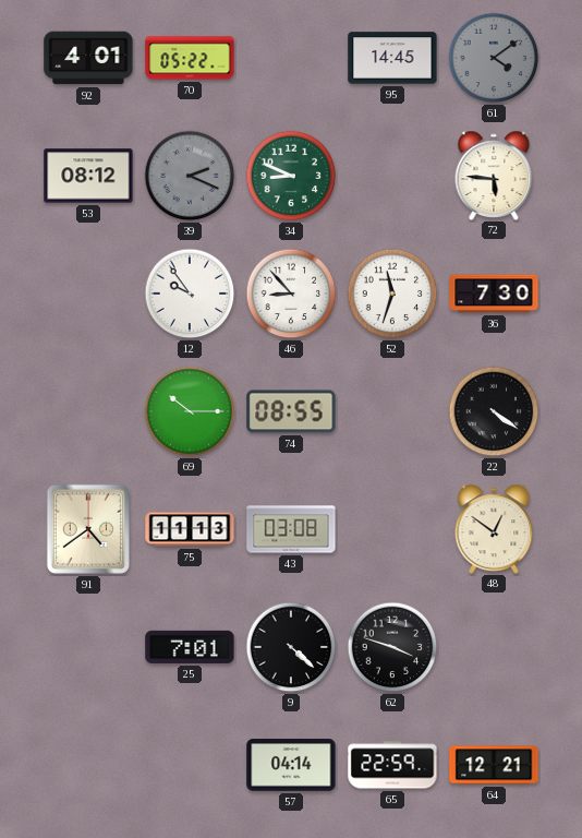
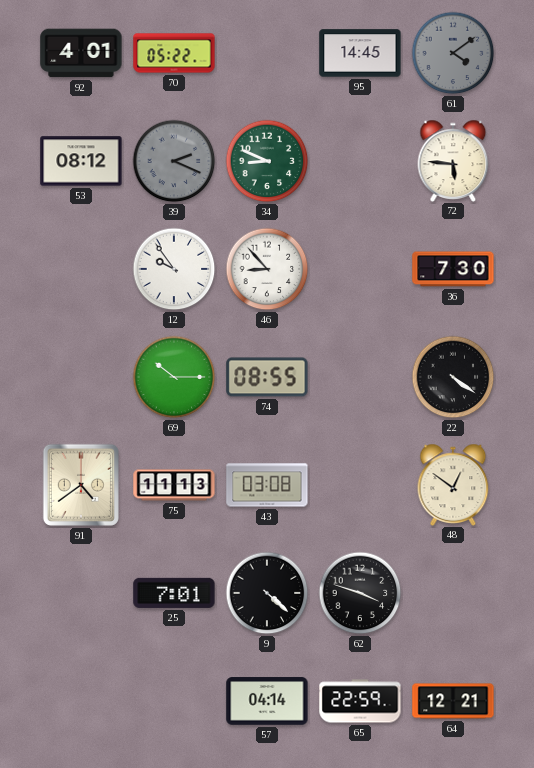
52: 11:33 -> none
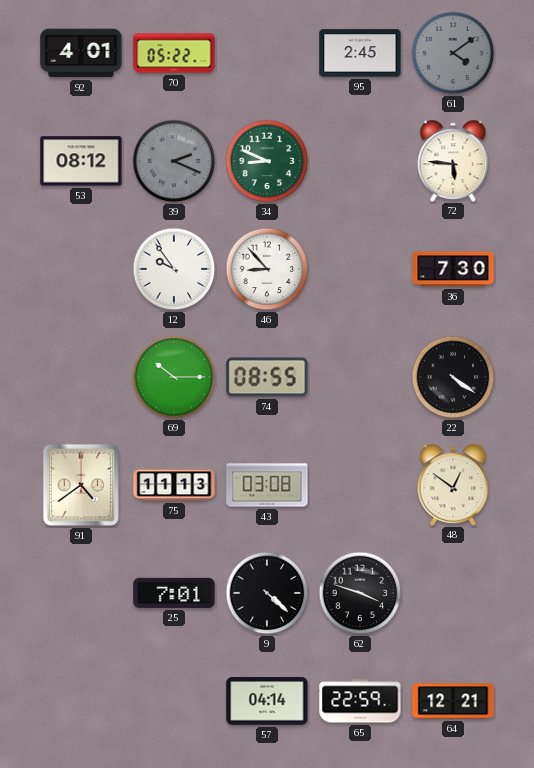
95: 14:45 -> 2:45
